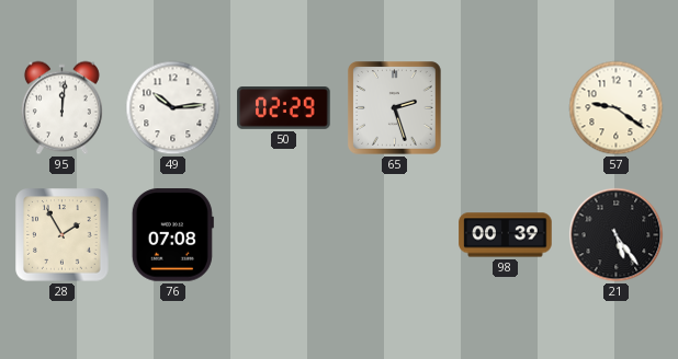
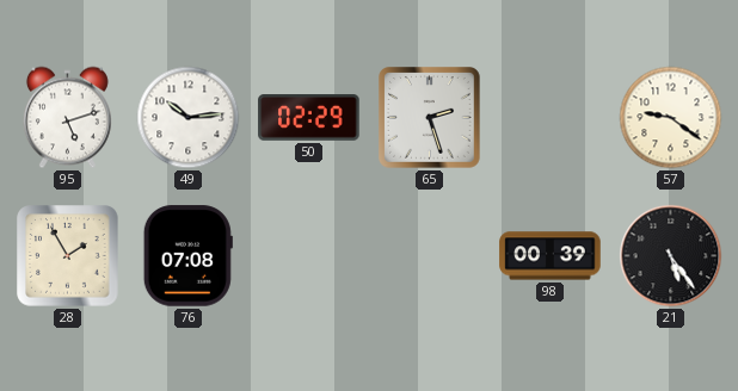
95: 12:01 -> 5:12
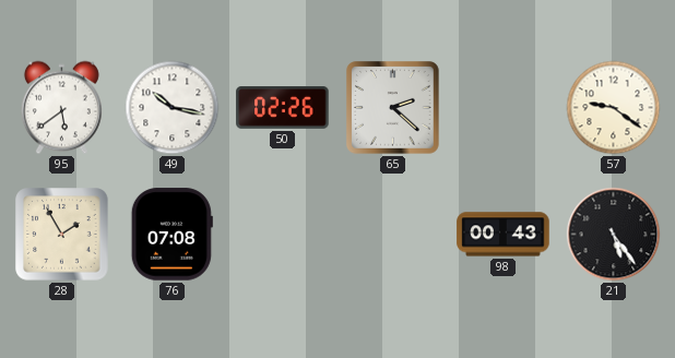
95: 5:12 -> 5:39
49: 10:14 -> 10:17
50: 02:29 -> 02:26
65: 2:27 -> 2:22
98: 00:39 -> 00:43
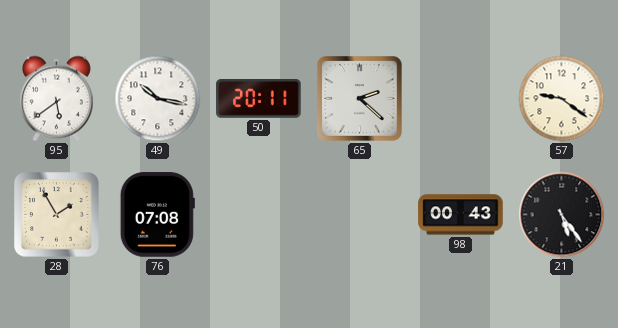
50: 02:26 -> 20:11
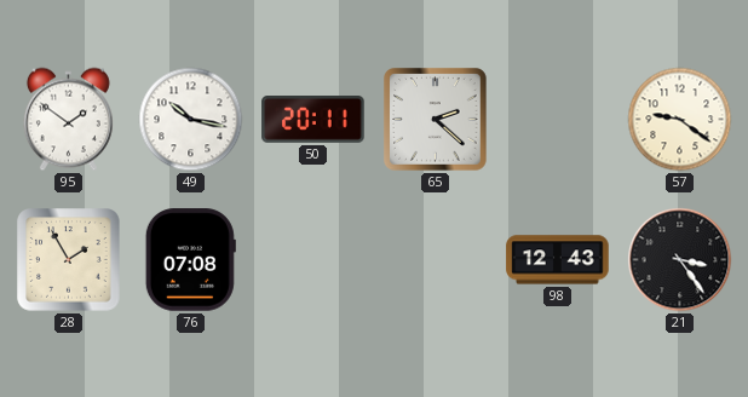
95: 5:39 -> 1:51
98: 00:43 -> 12:43
21: 5:24 -> 3:24
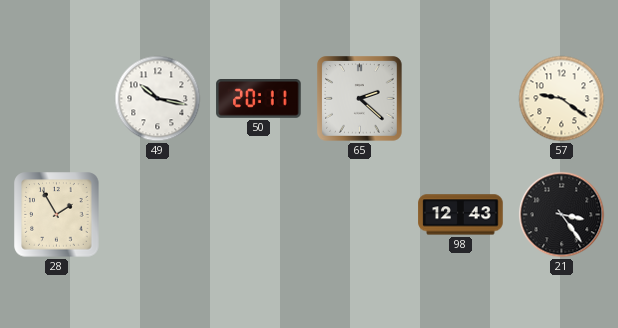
95: 1:51 -> none
76: 07:08 -> none
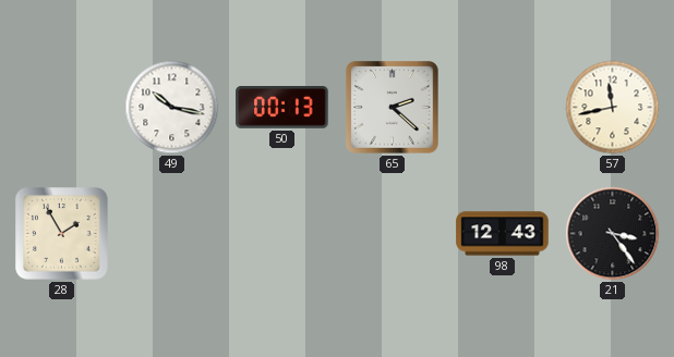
50: 20:11 -> 00:13
57: 9:21 -> 11:43
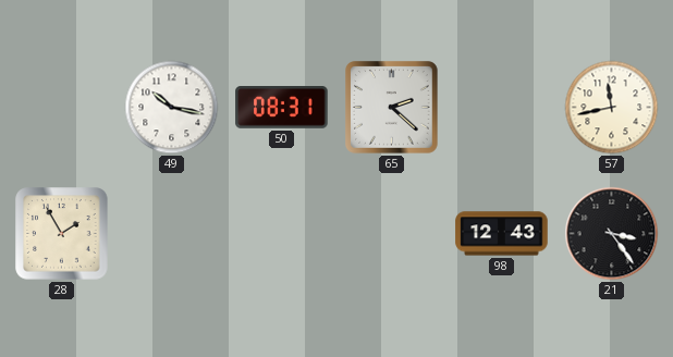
50: 00:13 -> 08:31
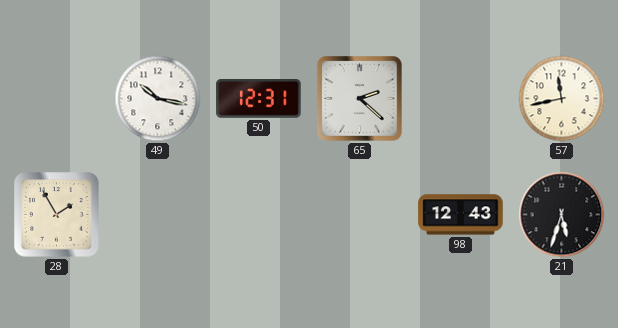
50: 08:31 -> 12:31
21: 3:24 -> 5:33
